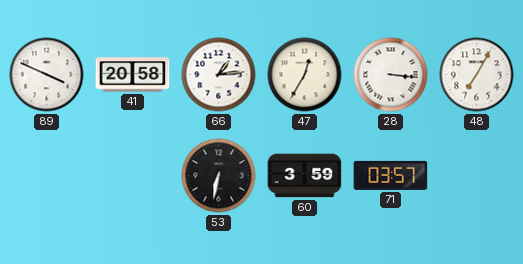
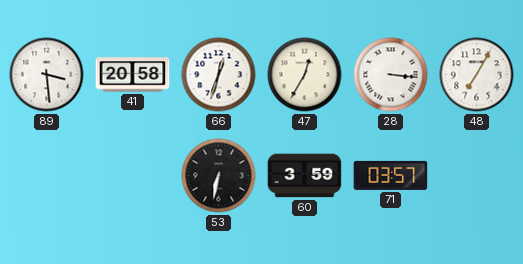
89: 3:49 -> 3:29
66: 1:14 -> 12:33
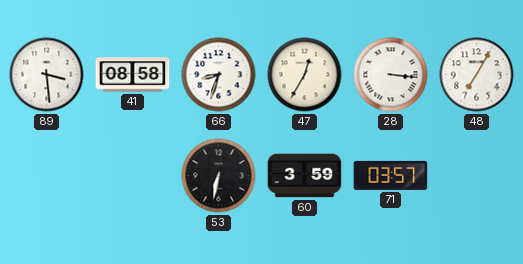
41: 20:58 -> 08:58
66: 12:33 -> 8:33
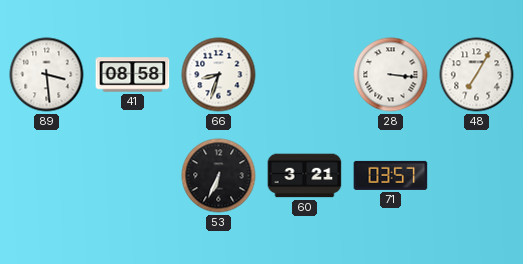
47: 12:35 -> none
53: 6:32 -> 6:34
60: 3:59 -> 3:21
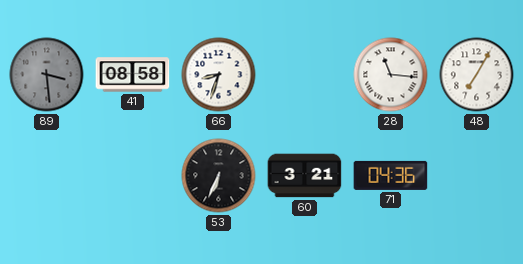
89 dial: white -> grey
28: 3:16 -> 11:16
71: 03:57 -> 04:36
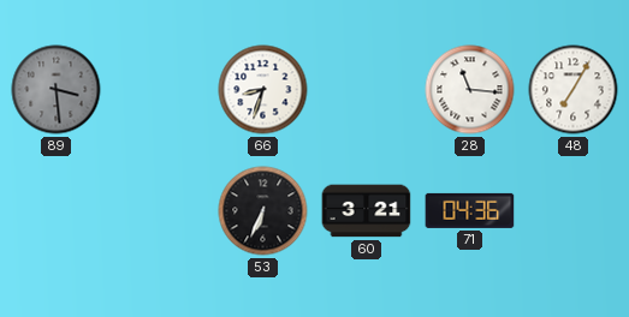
41: 08:58 -> none
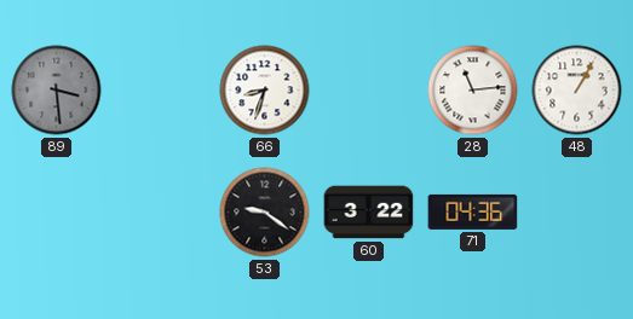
28: 11:16 -> 11:14
48: 7:05 -> 1:05
53: 6:34 -> 9:21
60: 3:21 -> 3:22
